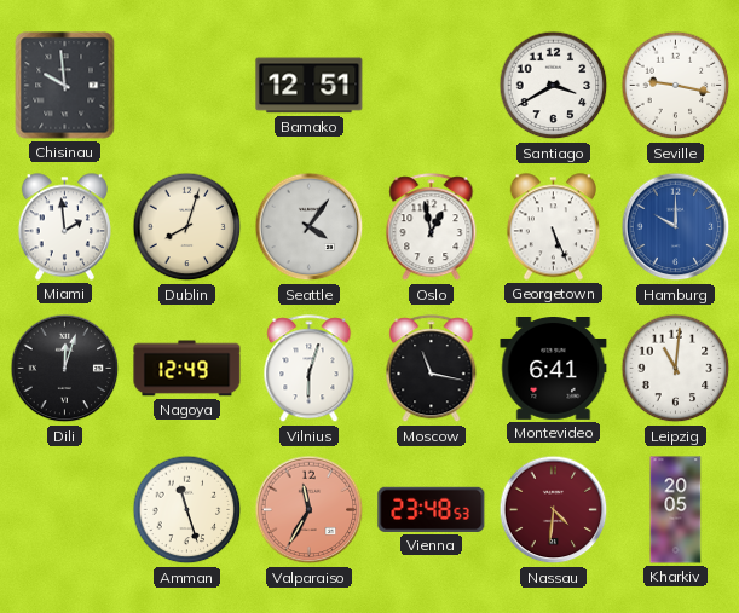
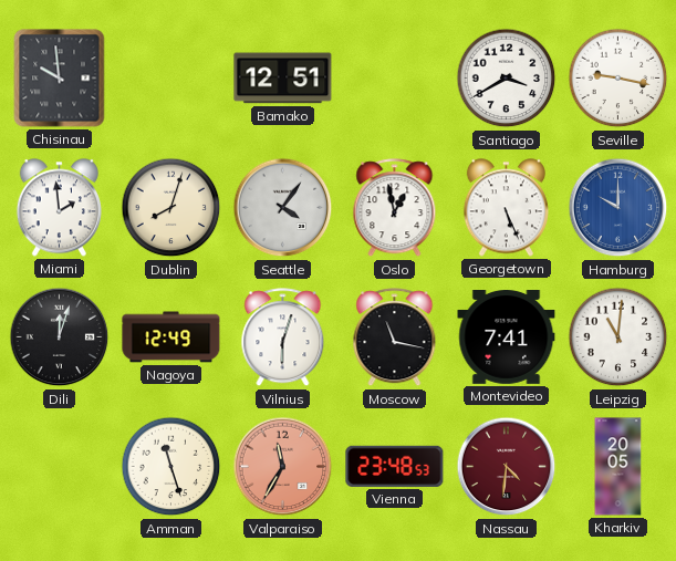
Montevideo: 6:41 -> 7:41
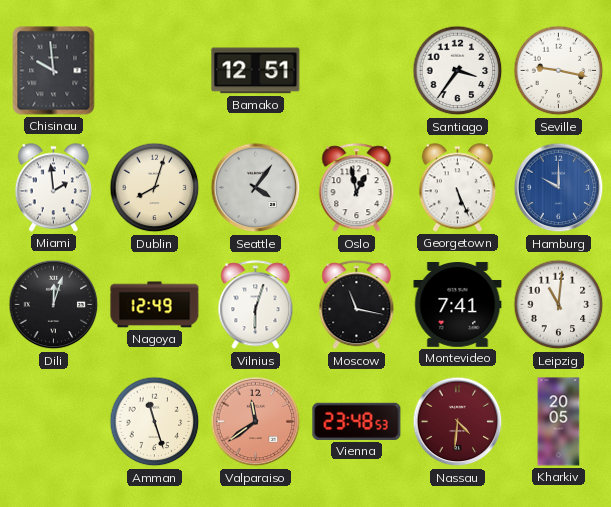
Santiago: 3:40 -> 3:36
Valparaiso: 11:35 -> 11:39
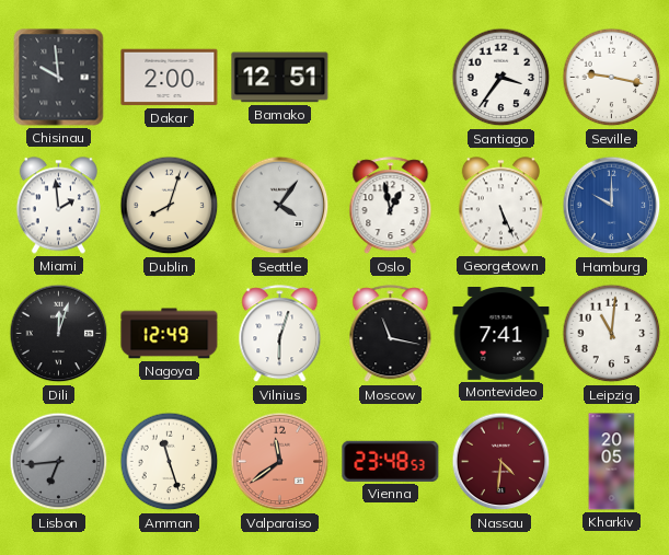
Dakar: none -> 2:00
Lisbon: none -> 6:44
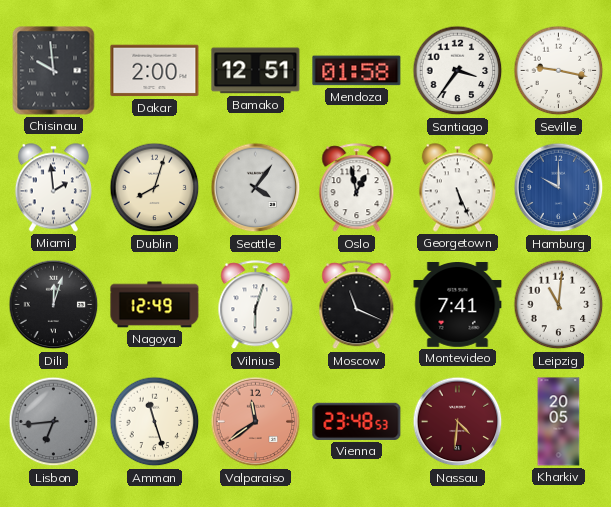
Mendoza: none -> 01:58
Moscow: 11:17 -> 11:19
